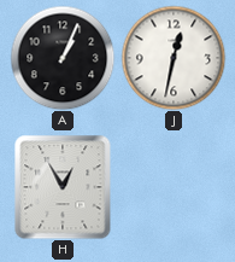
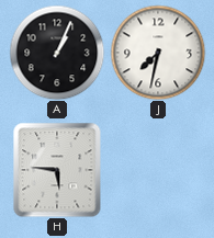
J: 12:32 -> 7:32
H: 12:55 -> 5:46
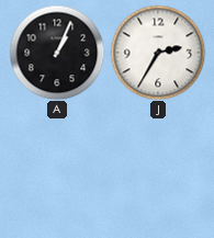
J: 7:32 -> 2:35
H: 5:46 -> none
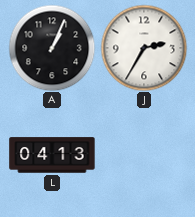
L: none -> 04:13
